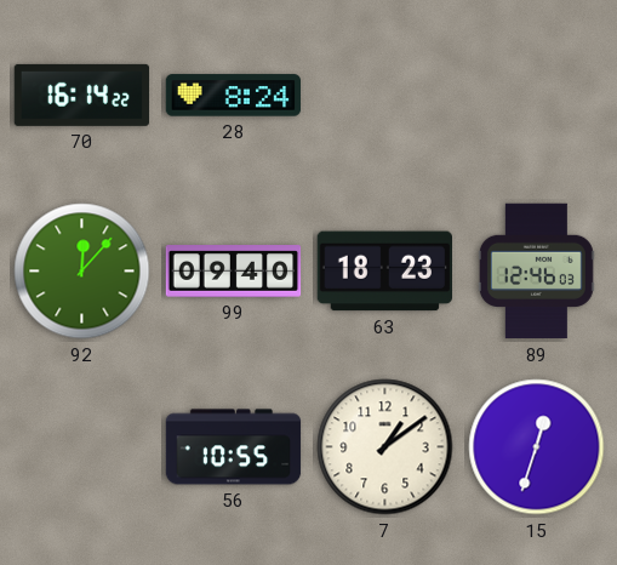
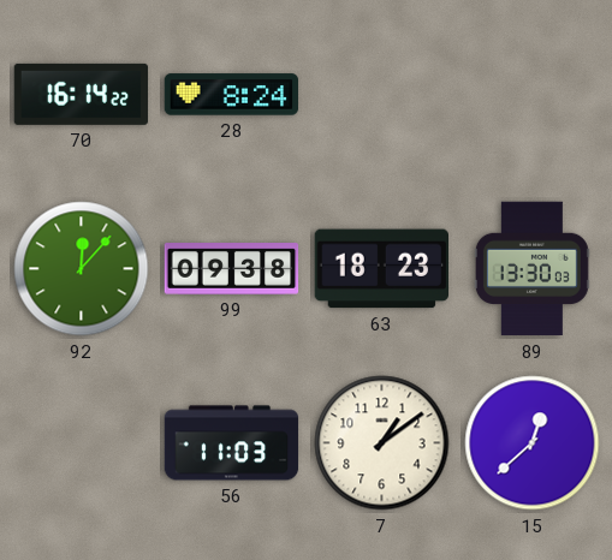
99: 09:40 -> 09:38
89: 12:46 -> 13:30
56: 10:55 -> 11:03
15: 12:33 -> 12:38
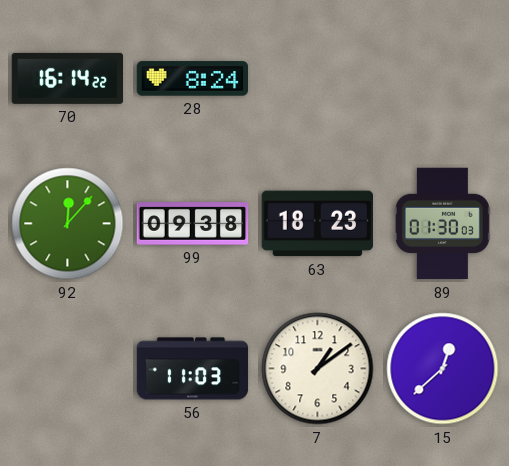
89: 13:30 -> 01:30
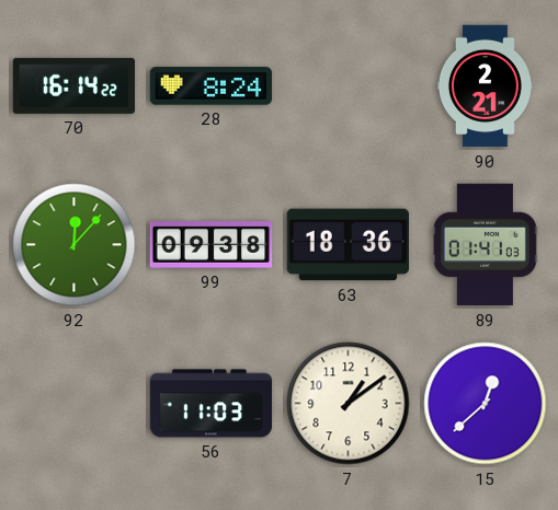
90: none -> 2:21
63: 18:23 -> 18:36
89: 01:30 -> 01:41
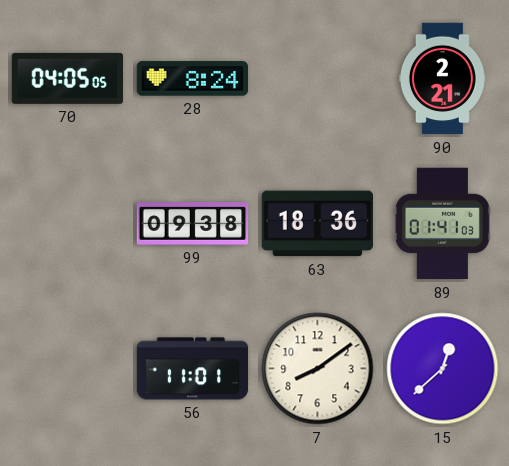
70: 16:14 -> 04:05
92: 12:07 -> none
56: 11:03 -> 11:01
7: 1:09 -> 8:09
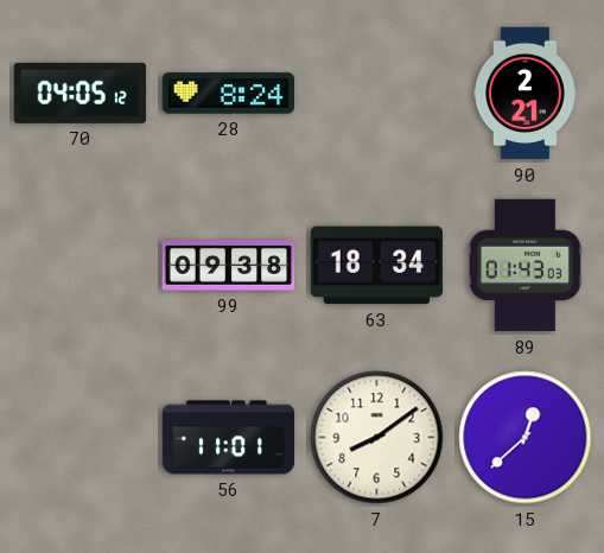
70: 04:05:05 -> 04:05:12
63: 18:36 -> 18:34
89: 01:41 -> 01:43
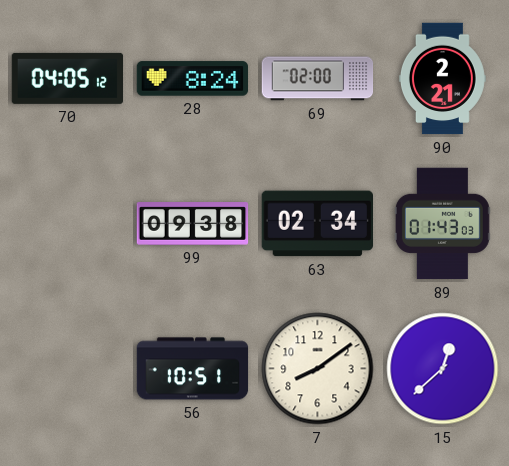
69: none -> 02:00
63: 18:34 -> 02:34
56: 11:01 -> 10:51
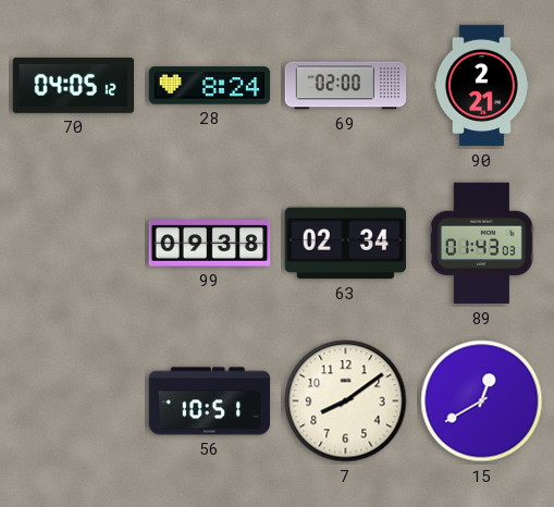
15: 12:38 -> 12:40
